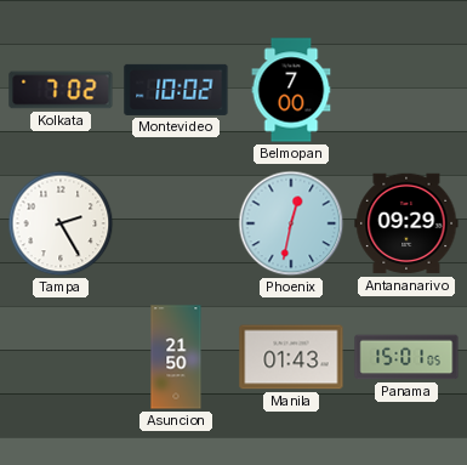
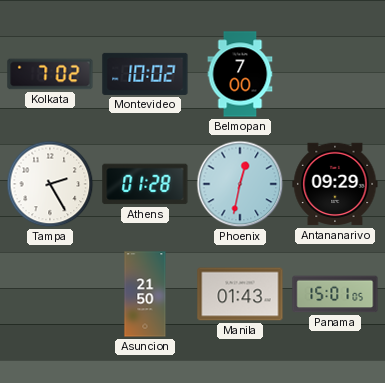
Athens: none -> 01:28
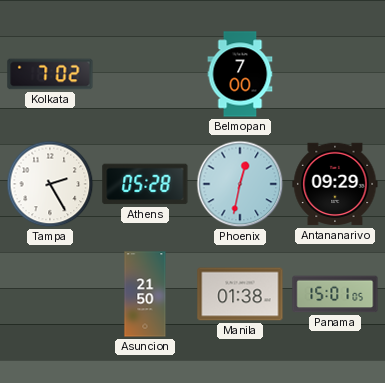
Montevideo: 10:02 -> none
Athens: 01:28 -> 05:28
Manila: 01:43 -> 01:38
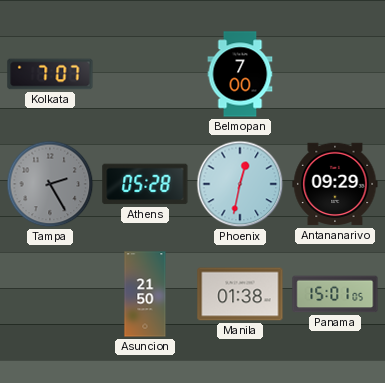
Kolkata: 7:02 -> 7:07
Tampa dial: white -> grey
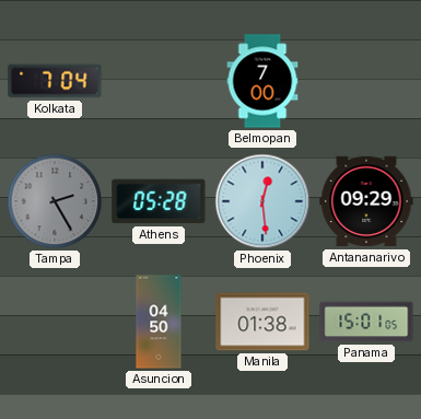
Kolkata: 7:07 -> 7:04
Phoenix: 12:32 -> 12:29
Asuncion: 21:50 -> 04:50
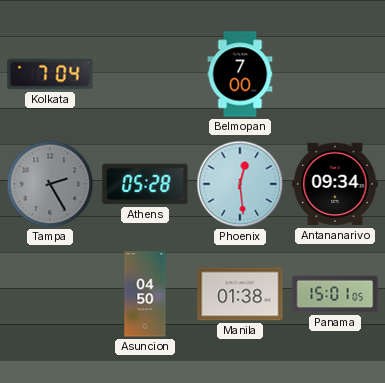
Antananarivo: 09:29 -> 09:34
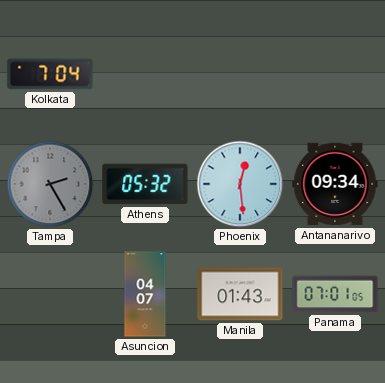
Belmopan: 7:00 -> none
Athens: 05:28 -> 05:32
Asuncion: 04:50 -> 04:07
Manila: 01:38 -> 01:43
Panama: 15:01 -> 07:01
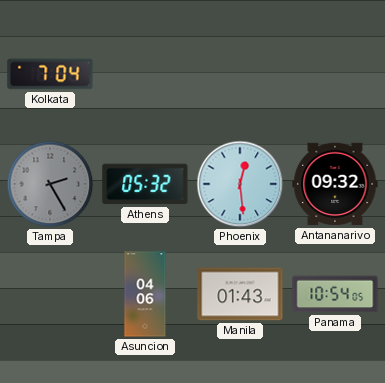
Antananarivo: 09:34 -> 09:32
Asuncion: 04:07 -> 04:06
Panama: 07:01 -> 10:54
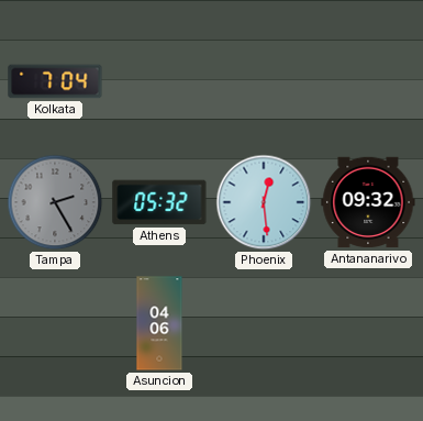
Manila: 01:43 -> none
Panama: 10:54 -> none
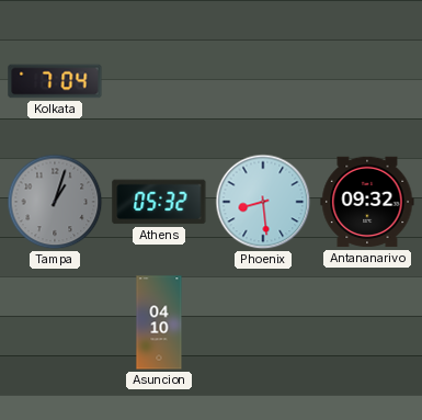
Tampa: 2:25 -> 1:03
Phoenix: 12:29 -> 8:29
Asuncion: 04:06 -> 04:10
